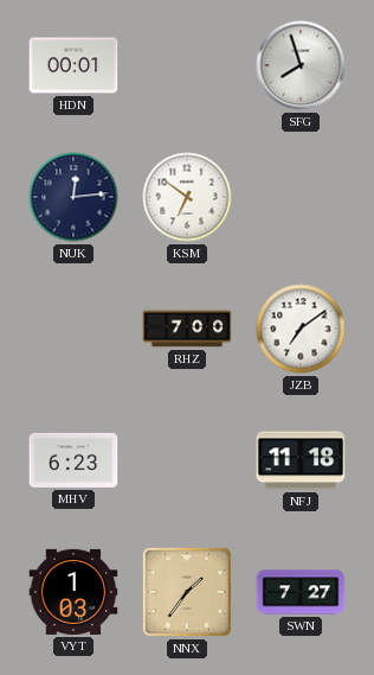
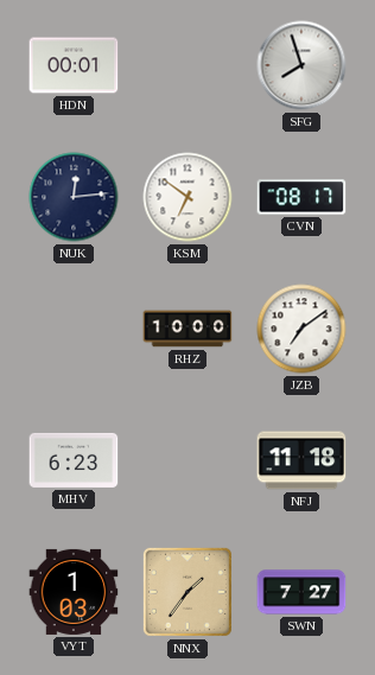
CVN: none -> 08:17
RHZ: 7:00 -> 10:00
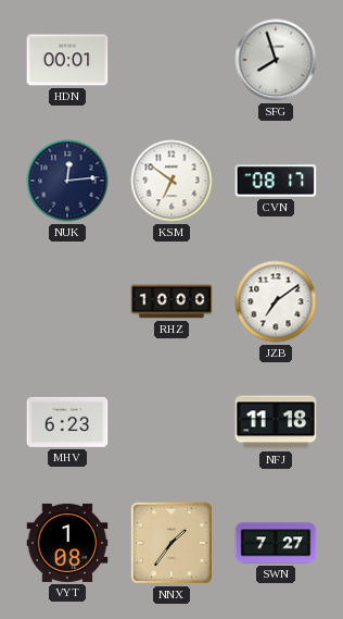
VYT: 1:03 -> 1:08
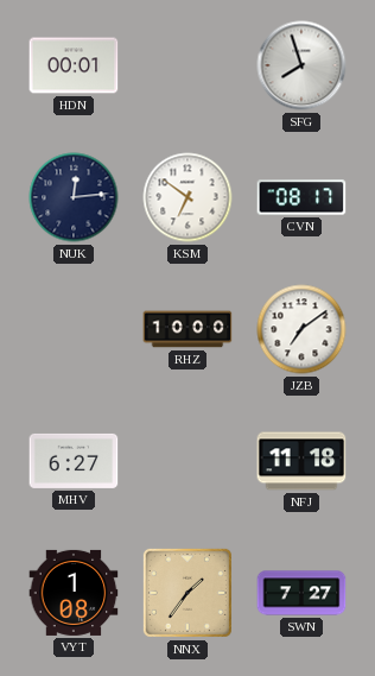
MHV: 6:23 -> 6:27
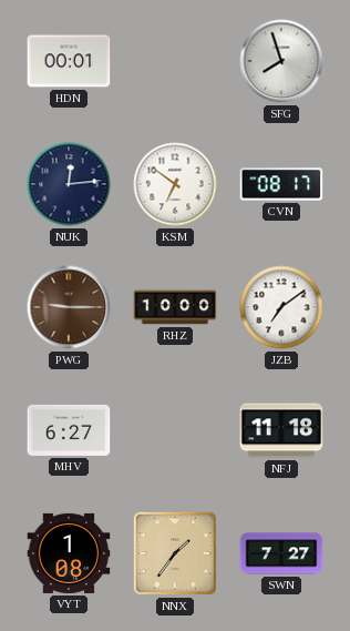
PWG: none -> 9:15
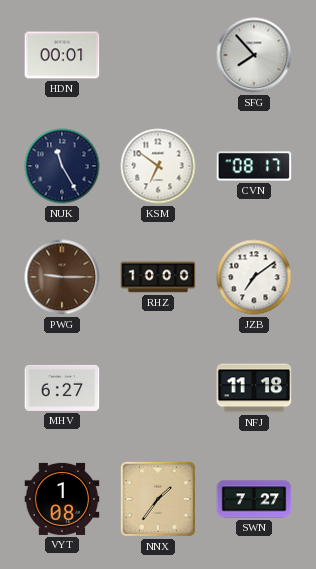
SFG: 7:57 -> 7:53
NUK: 12:14 -> 11:25
